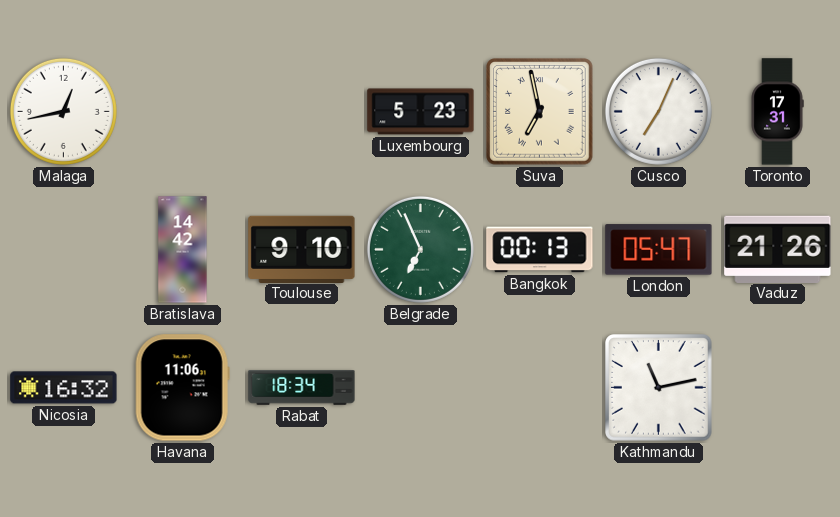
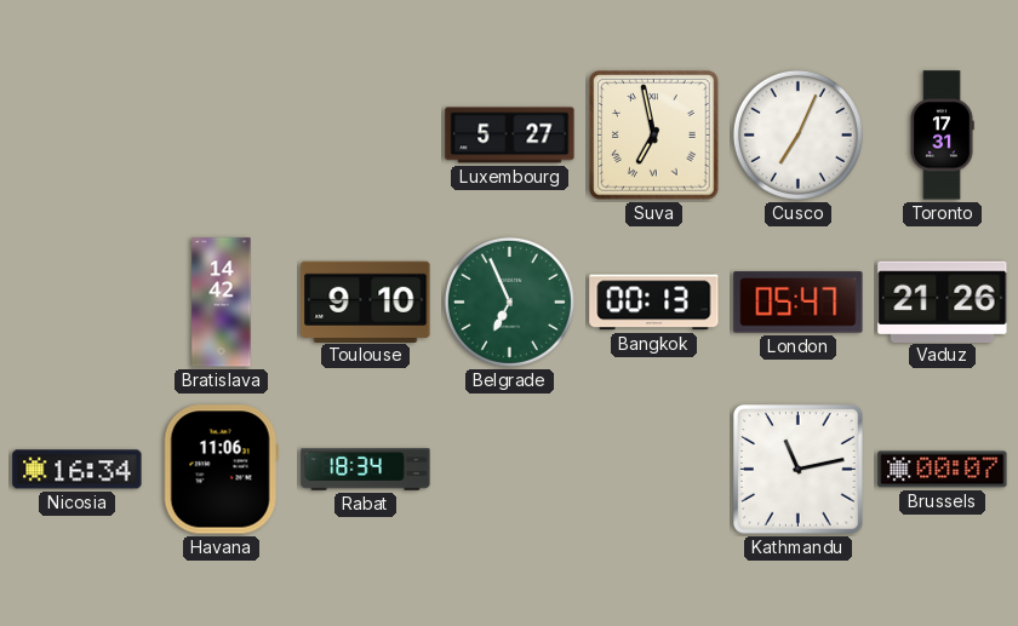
Malaga: 12:43 -> none
Luxembourg: 5:23 -> 5:27
Nicosia: 16:32 -> 16:34
Brussels: none -> 00:07
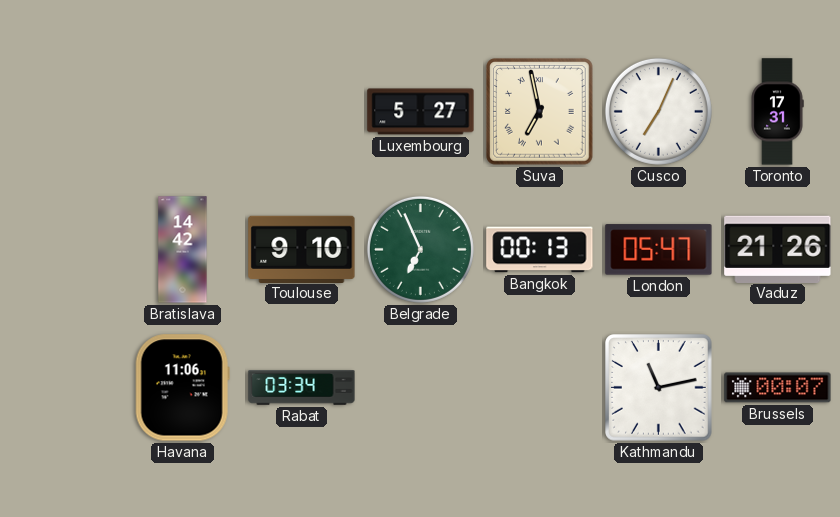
Nicosia: 16:34 -> none
Rabat: 18:34 -> 03:34
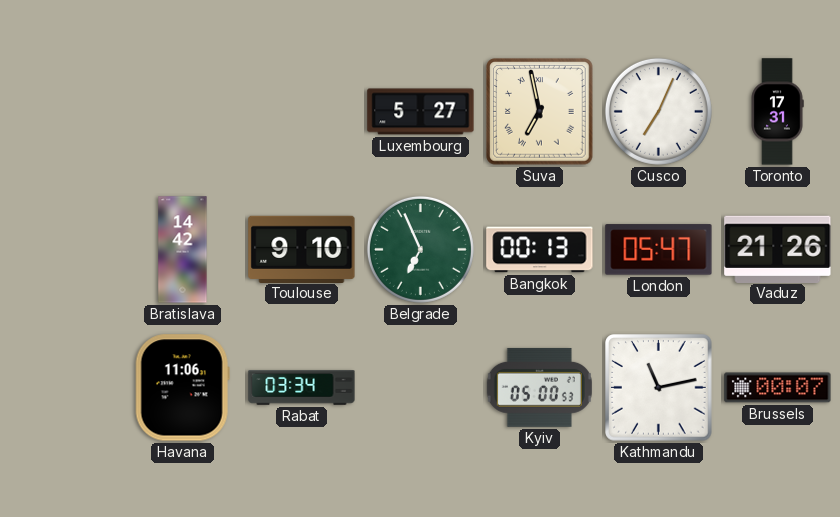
Kyiv: none -> 05:00
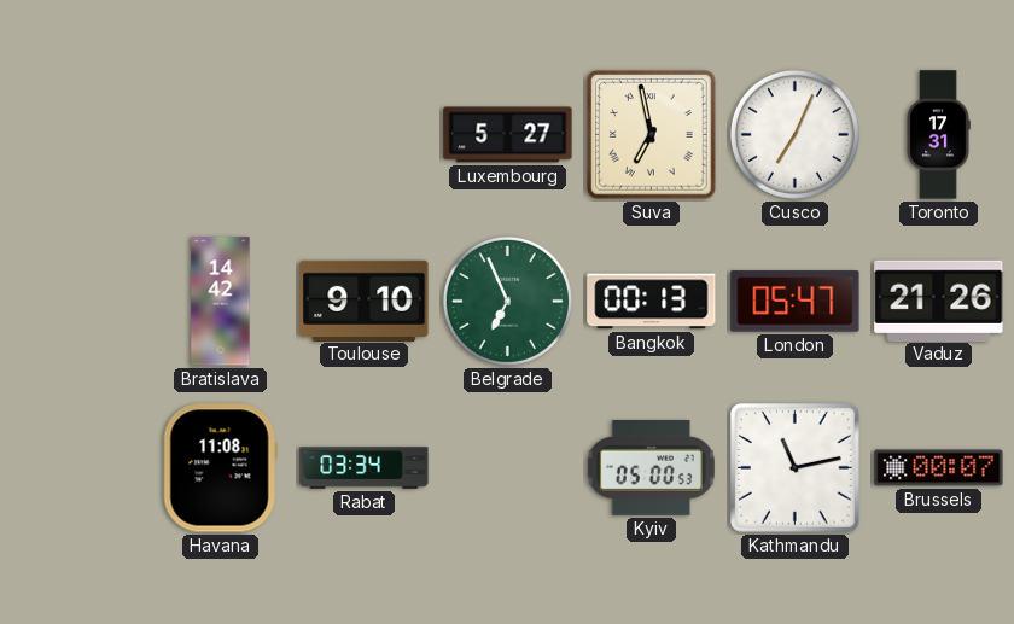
Havana: 11:06 -> 11:08
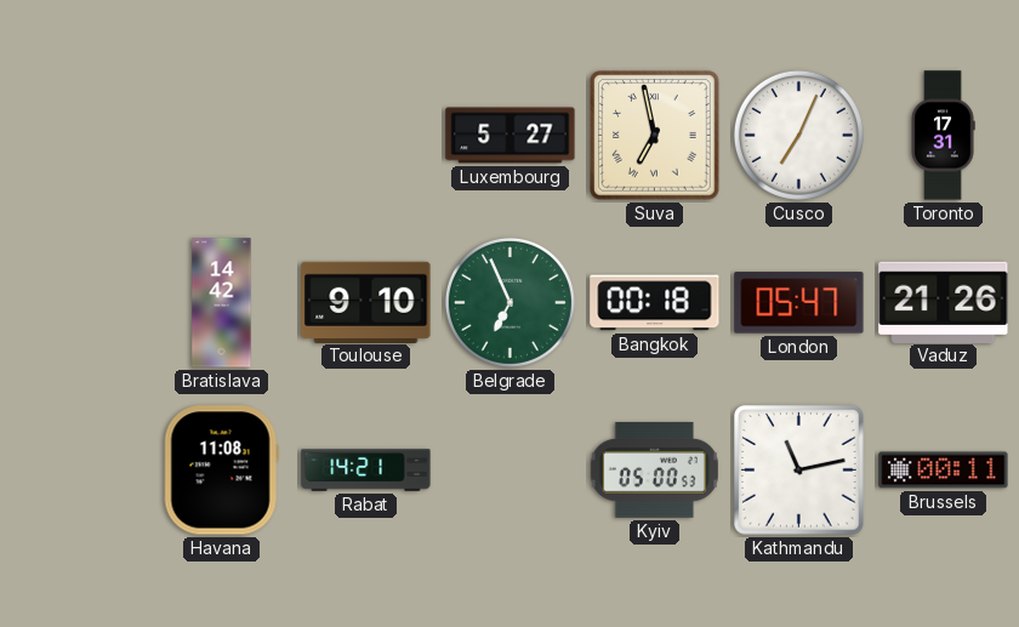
Bangkok: 00:13 -> 00:18
Rabat: 03:34 -> 14:21
Brussels: 00:07 -> 00:11
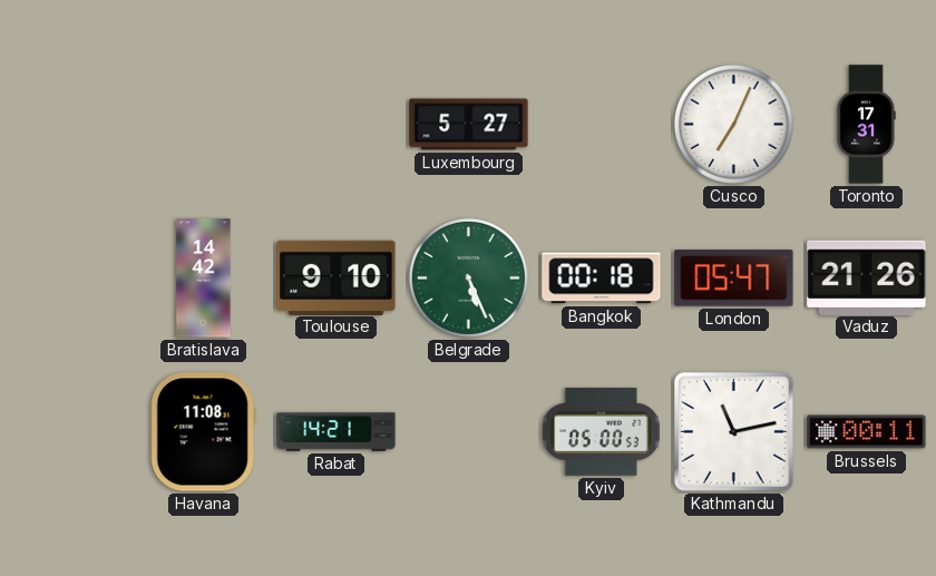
Suva: 6:58 -> none
Belgrade: 6:56 -> 5:26
